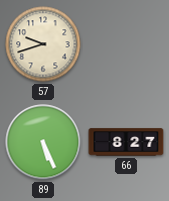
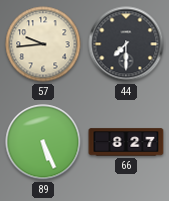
57: 9:42 -> 9:44
44: none -> 7:30
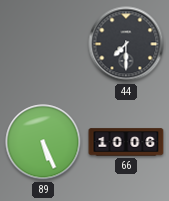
57: 9:44 -> none
66: 8:27 -> 10:06
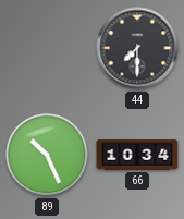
89: 5:26 -> 10:26
66: 10:06 -> 10:34
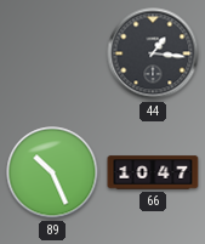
44: 7:30 -> 1:16
66: 10:34 -> 10:47
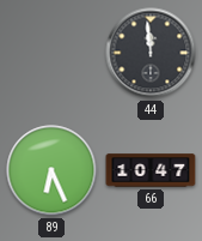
44: 1:16 -> 11:59
89: 10:26 -> 6:26
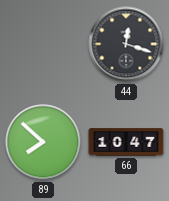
44: 11:59 -> 12:18
89: 6:26 -> 7:52
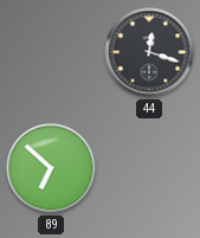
89: 7:52 -> 6:52
66: 10:47 -> none
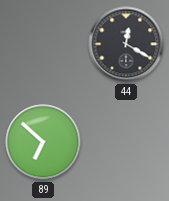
44: 12:18 -> 12:20
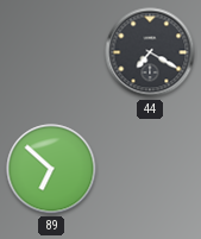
44: 12:20 -> 7:20
